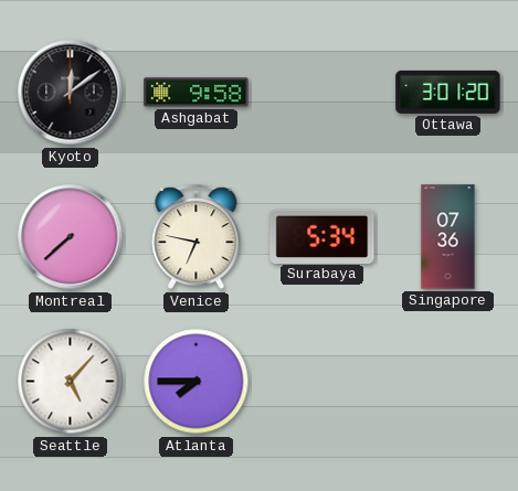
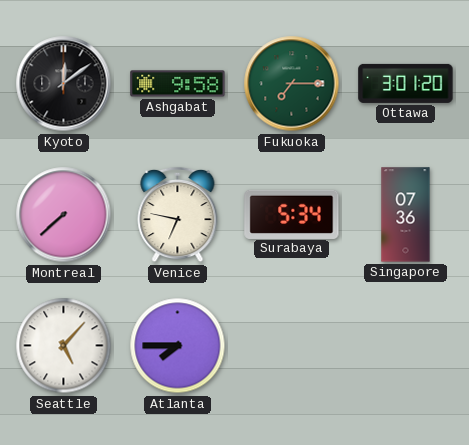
Fukuoka: none -> 7:15
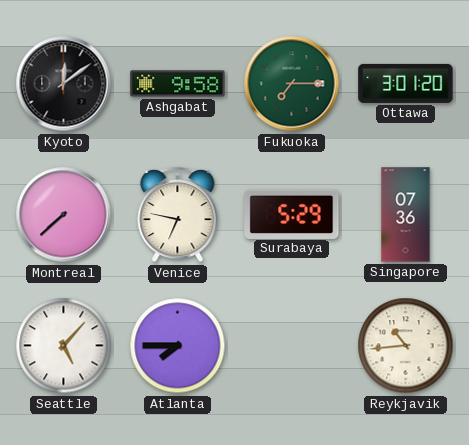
Surabaya: 5:34 -> 5:29
Reykjavik: none -> 10:44
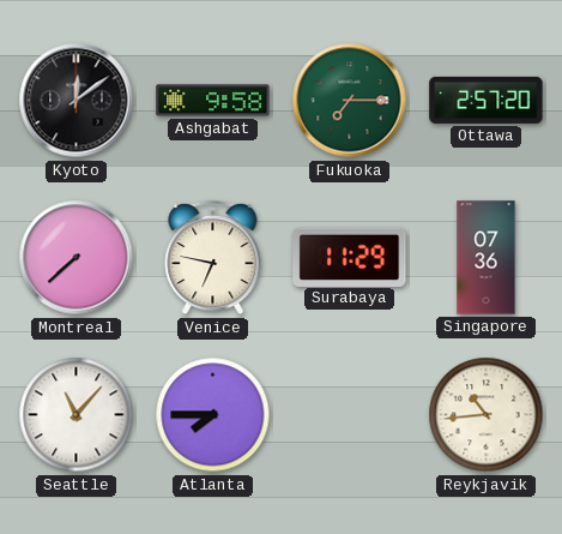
Ottawa: 3:01 -> 2:57
Surabaya: 5:29 -> 11:29
Seattle: 5:07 -> 11:07
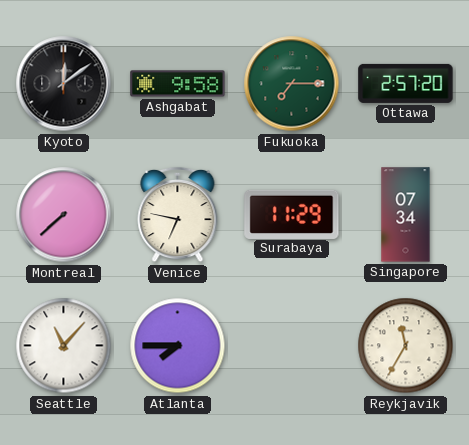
Singapore: 07:36 -> 07:34
Reykjavik: 10:44 -> 11:35
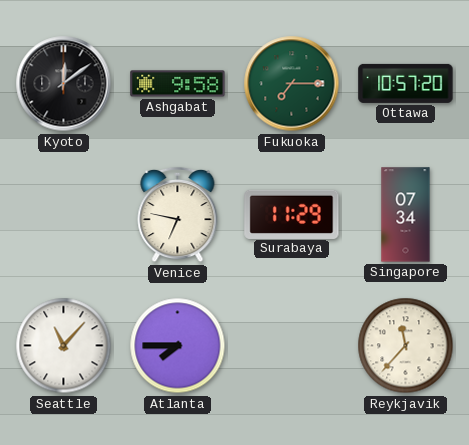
Ottawa: 2:57 -> 10:57
Montreal: 7:38 -> none
Reykjavik: 11:35 -> 11:37
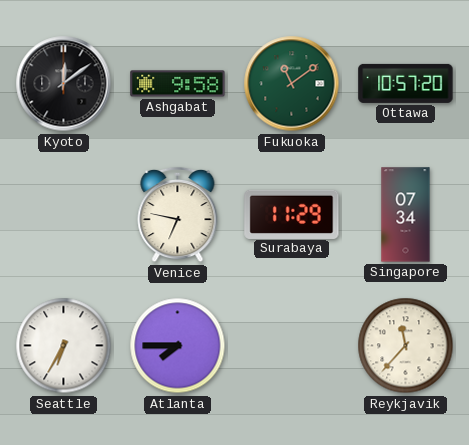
Fukuoka: 7:15 -> 11:09
Seattle: 11:07 -> 6:35
